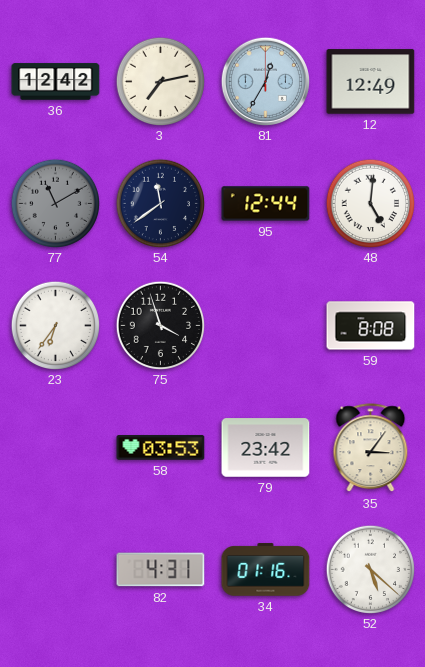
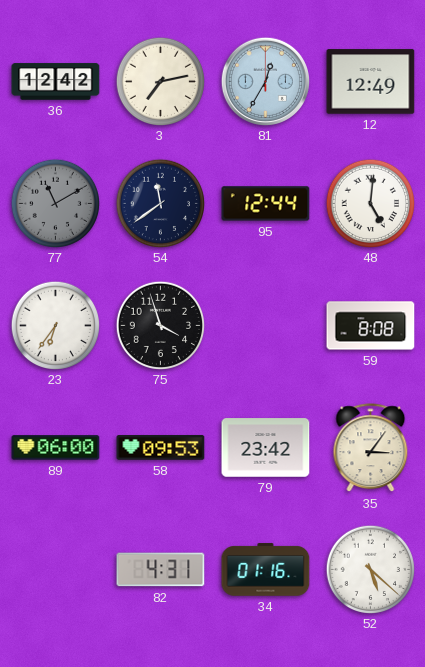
89: none -> 06:00
58: 03:53 -> 09:53
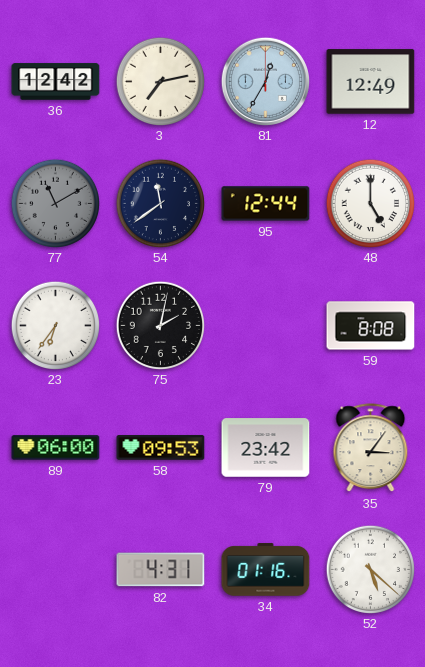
48: 5:01 -> 5:00
75: 3:57 -> 2:02
